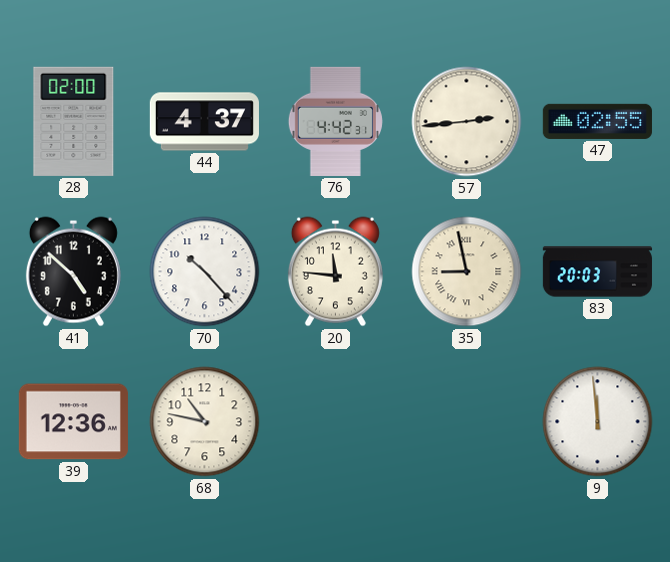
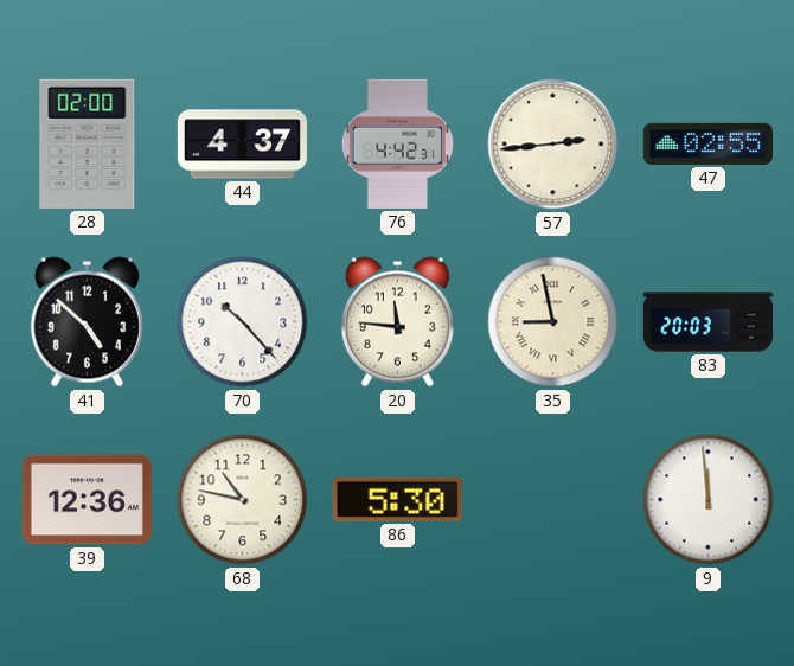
86: none -> 5:30
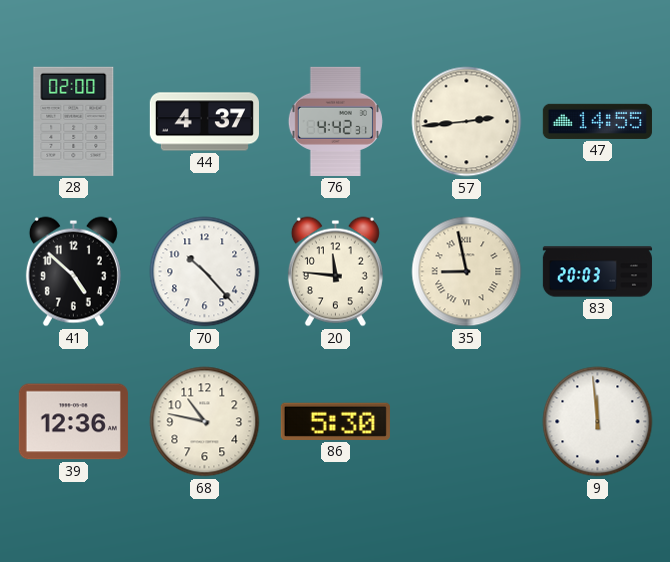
47: 02:55 -> 14:55
